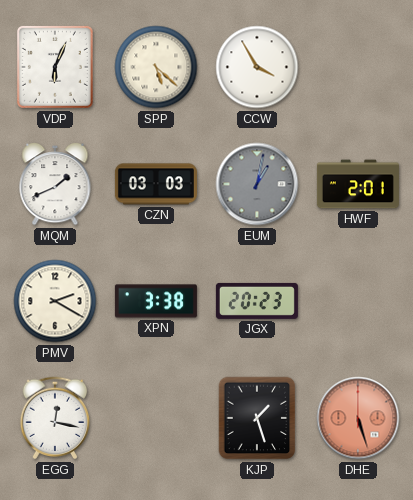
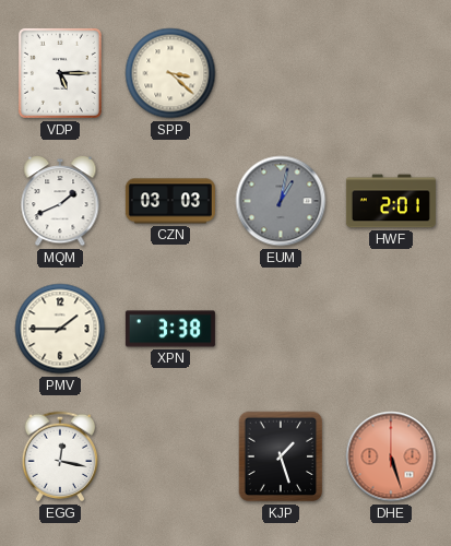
VDP: 6:04 -> 5:15
SPP: 5:22 -> 3:22
CCW: 3:55 -> none
PMV: 2:20 -> 1:45
JGX: 20:23 -> none
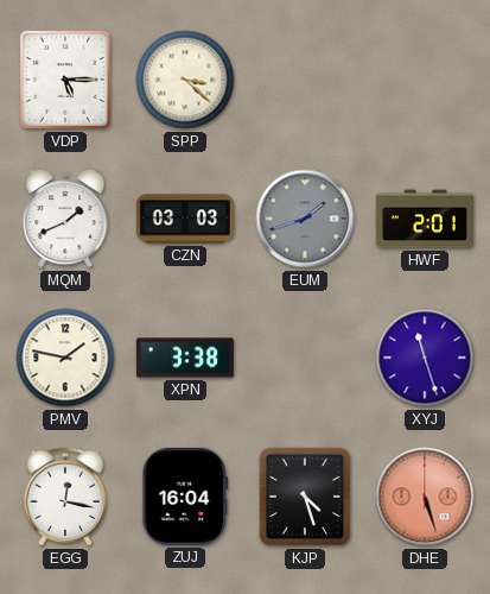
EUM: 1:02 -> 1:42
PMV: 1:45 -> 1:47
XYJ: none -> 11:27
ZUJ: none -> 16:04
KJP: 1:27 -> 4:27
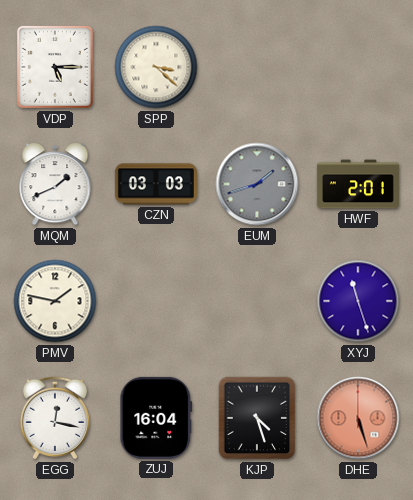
XPN: 3:38 -> none
